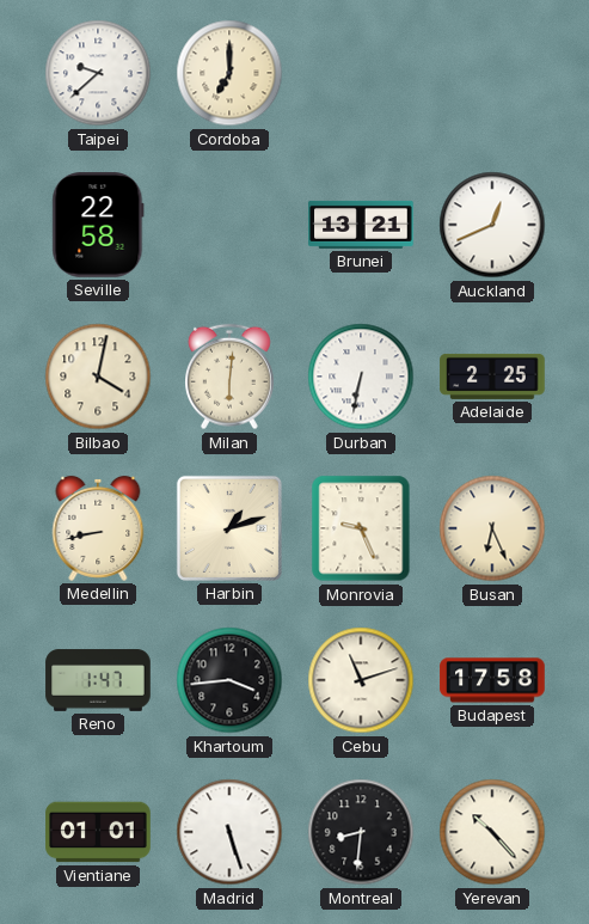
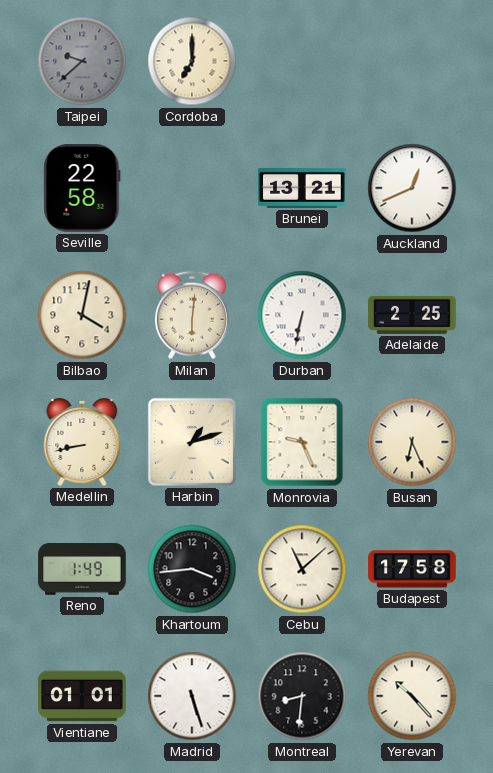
Taipei dial: white -> grey
Reno: 1:47 -> 1:49
Cebu: 11:12 -> 11:08
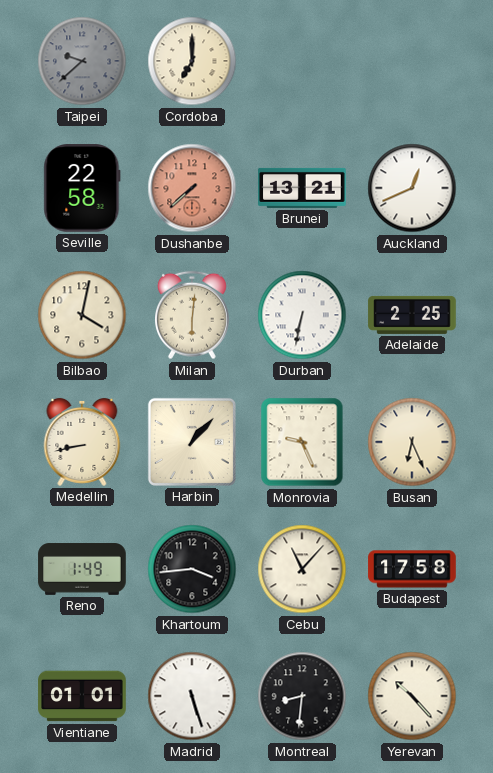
Dushanbe: none -> 7:38
Harbin: 1:12 -> 1:07
Cebu: 11:08 -> 11:07
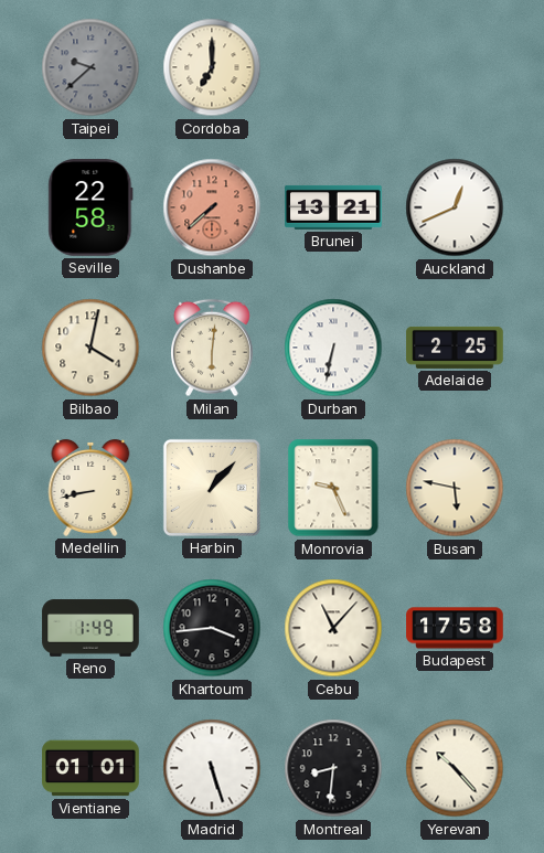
Busan: 6:26 -> 5:47
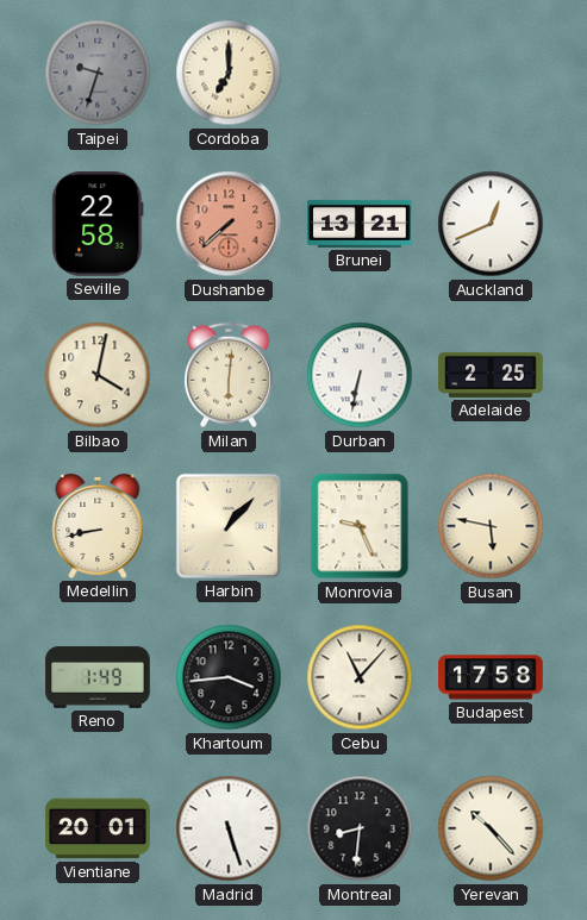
Taipei: 9:38 -> 9:33
Vientiane: 01:01 -> 20:01
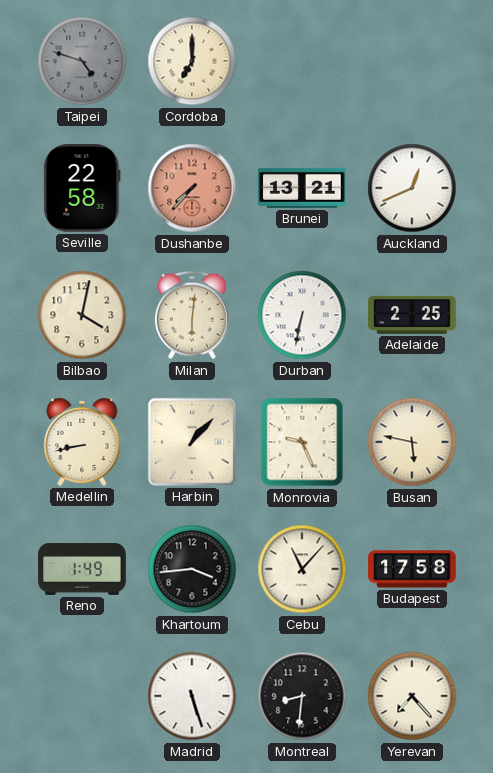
Taipei: 9:33 -> 4:48
Dushanbe: 7:38 -> 7:37
Vientiane: 20:01 -> none
Yerevan: 10:23 -> 7:23
